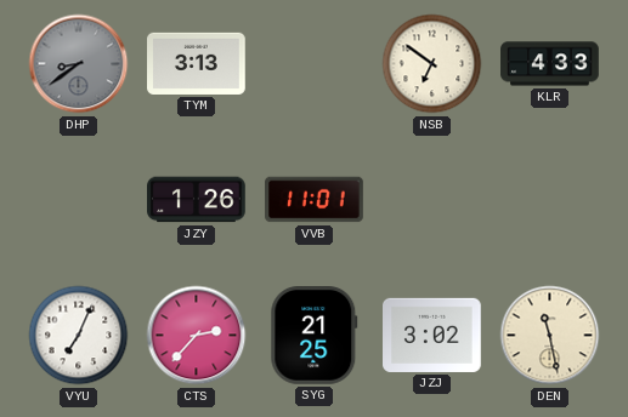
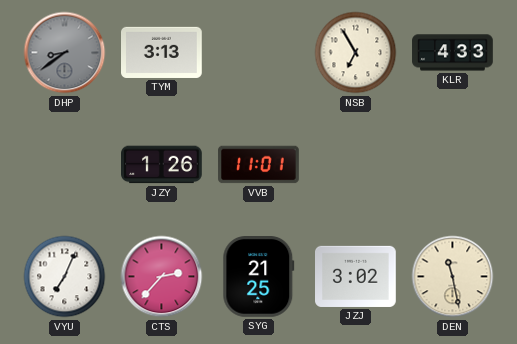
NSB: 6:51 -> 6:55
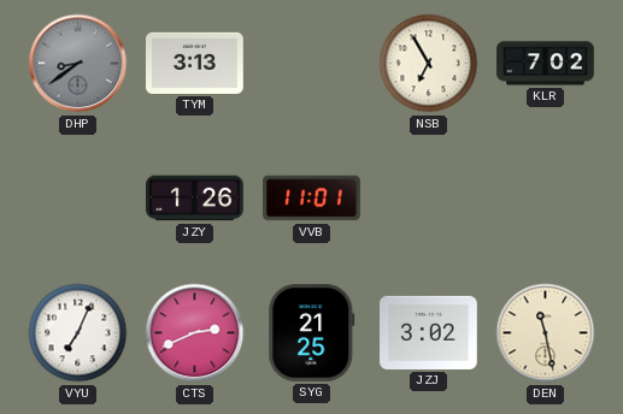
KLR: 4:33 -> 7:02
CTS: 2:37 -> 2:41
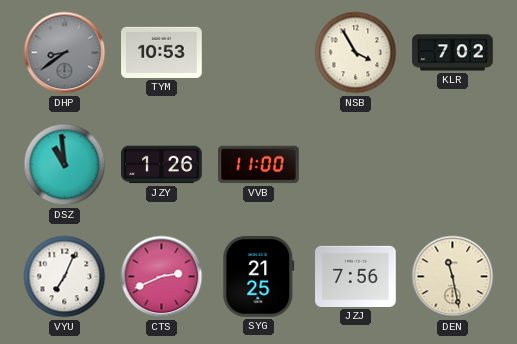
TYM: 3:13 -> 10:53
NSB: 6:55 -> 3:55
DSZ: none -> 10:59
VVB: 11:01 -> 11:00
JZJ: 3:02 -> 7:56
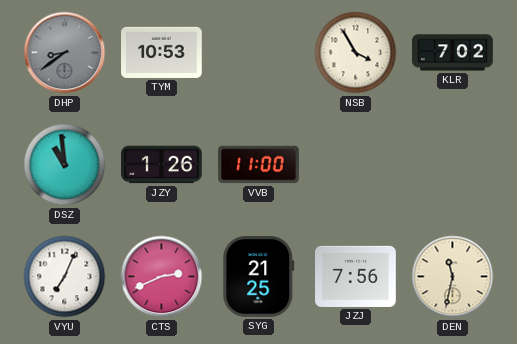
DEN: 11:28 -> 11:32
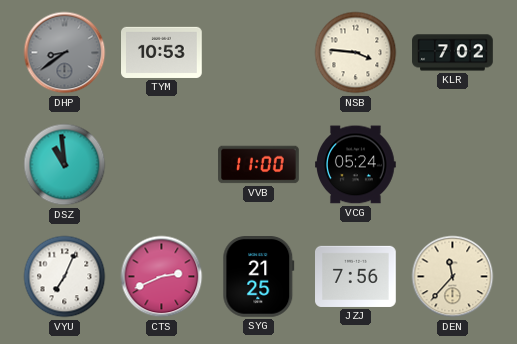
NSB: 3:55 -> 3:46
JZY: 1:26 -> none
VCG: none -> 05:24
DEN: 11:32 -> 11:37
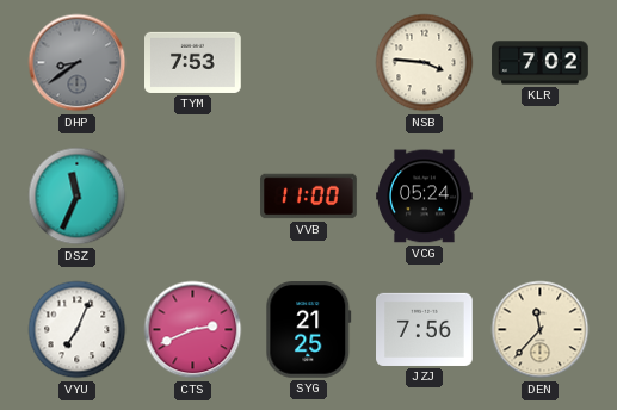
TYM: 10:53 -> 7:53
DSZ: 10:59 -> 11:34
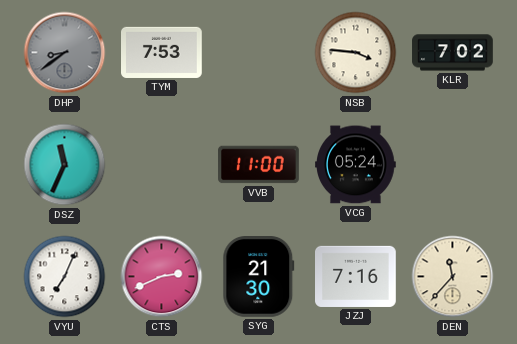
SYG: 21:25 -> 21:30
JZJ: 7:56 -> 7:16
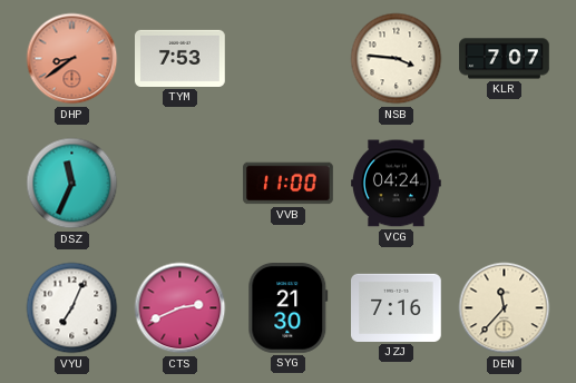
DHP dial: grey -> salmon
KLR: 7:02 -> 7:07
VCG: 05:24 -> 04:24
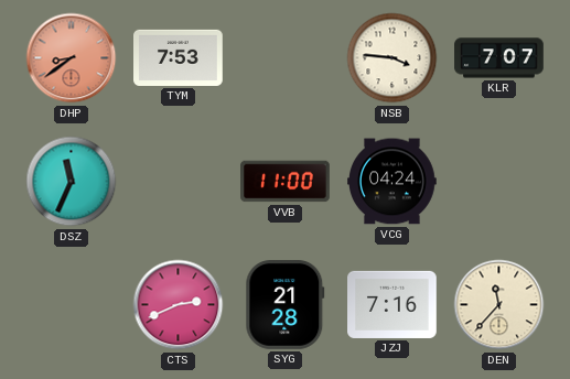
VYU: 7:04 -> none
SYG: 21:30 -> 21:28
